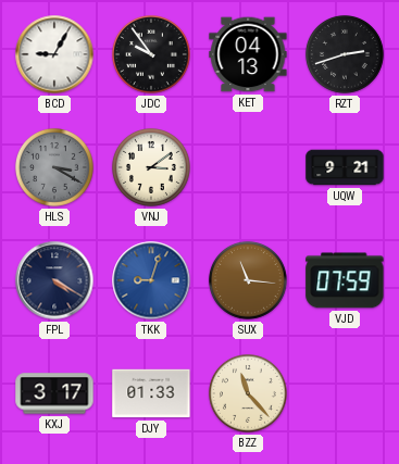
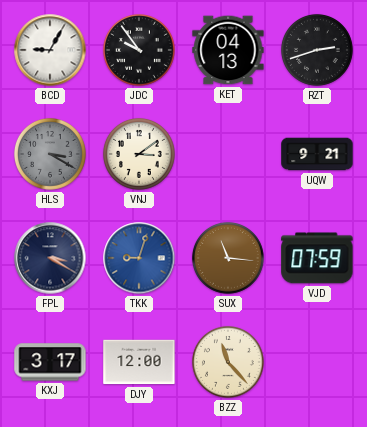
FPL: 4:20 -> 3:20
DJY: 01:33 -> 12:00
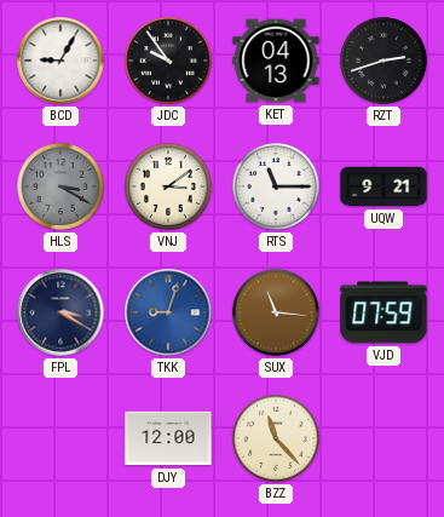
RTS: none -> 11:15
KXJ: 3:17 -> none
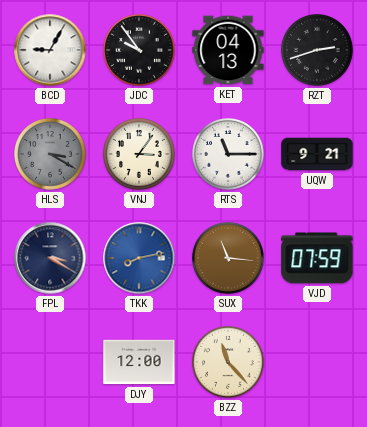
VNJ: 3:09 -> 3:06
TKK: 9:03 -> 8:13
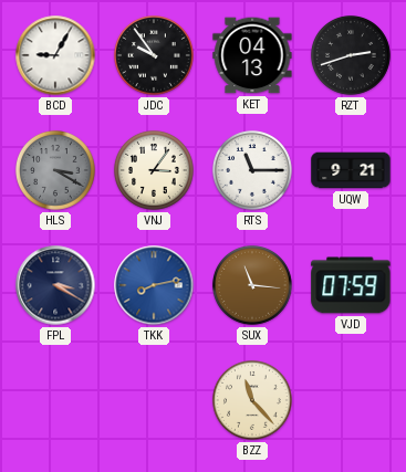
DJY: 12:00 -> none
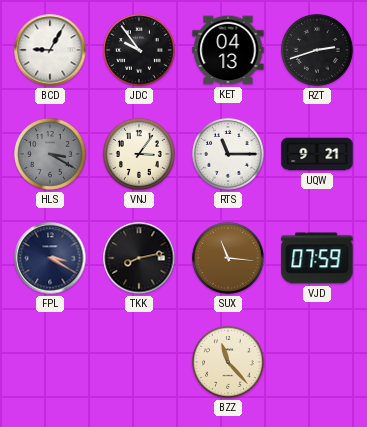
TKK dial: blue -> black
